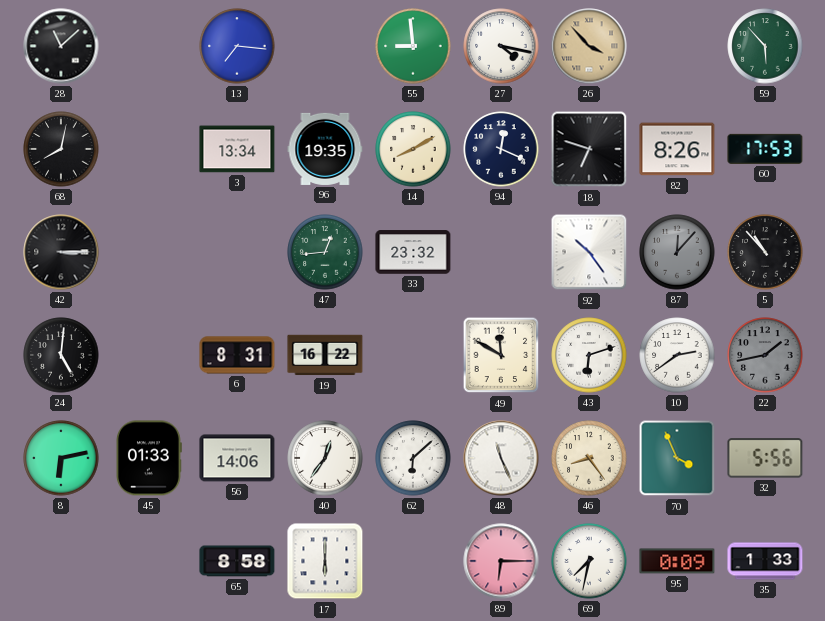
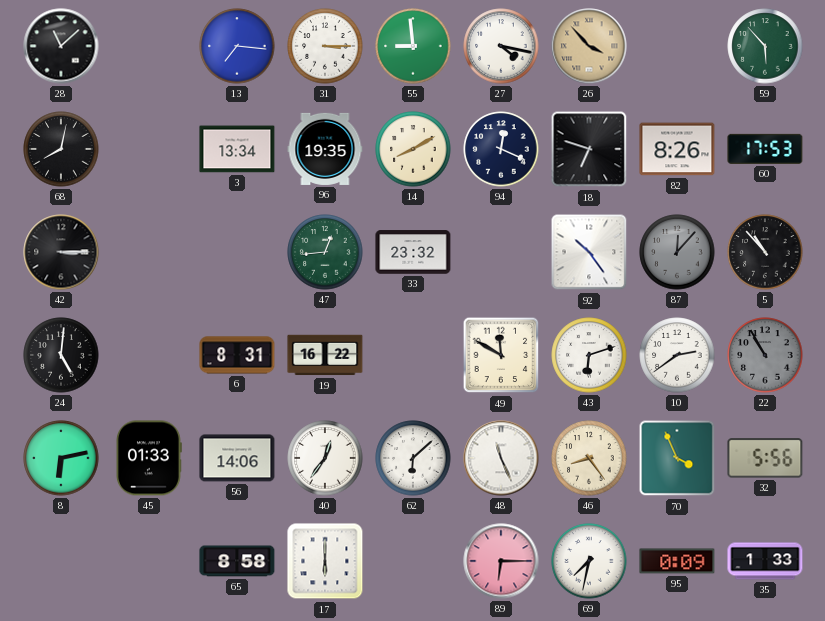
31: none -> 3:15
22: 1:43 -> 10:55
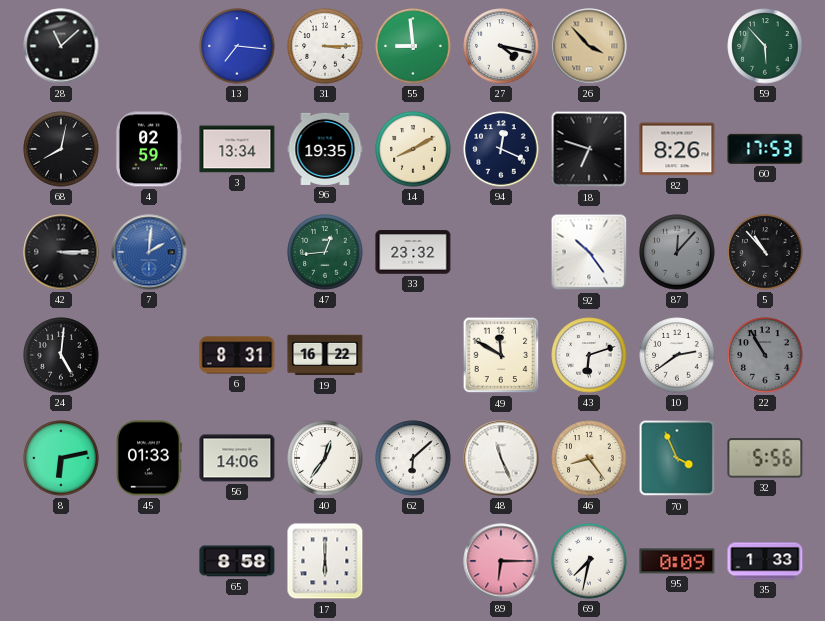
4: none -> 02:59
7: none -> 2:01
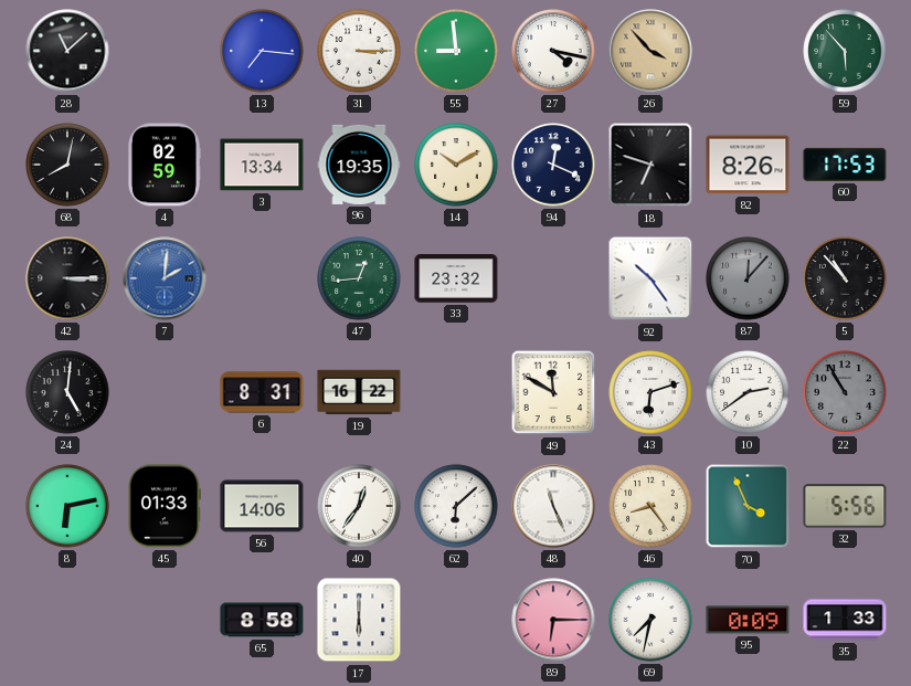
14: 8:10 -> 10:10
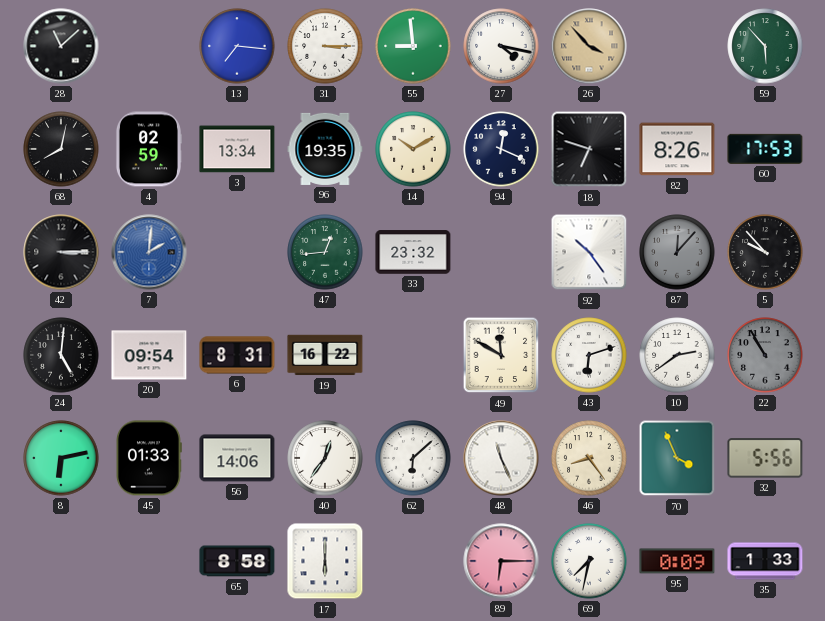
5: 10:53 -> 9:53
20: none -> 09:54
